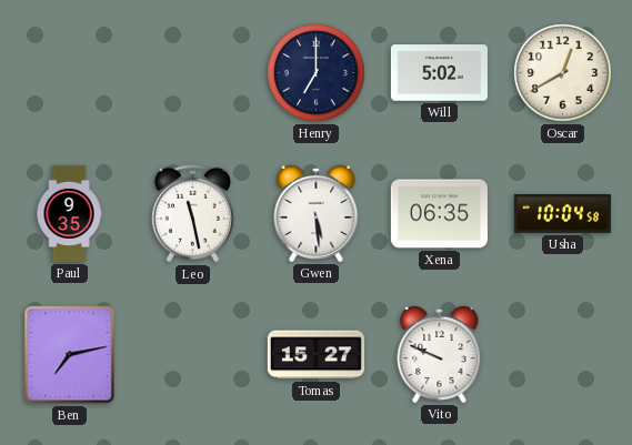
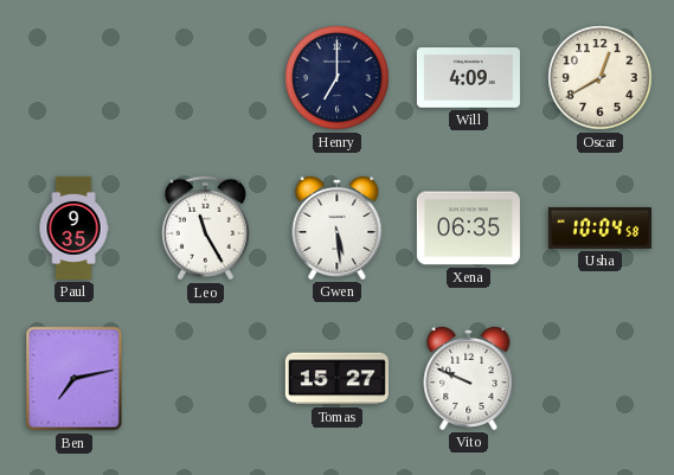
Will: 5:02 -> 4:09
Leo: 11:28 -> 11:25
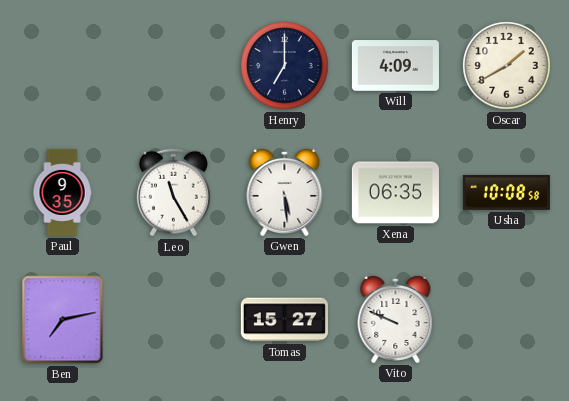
Oscar: 12:40 -> 1:40
Usha: 10:04 -> 10:08
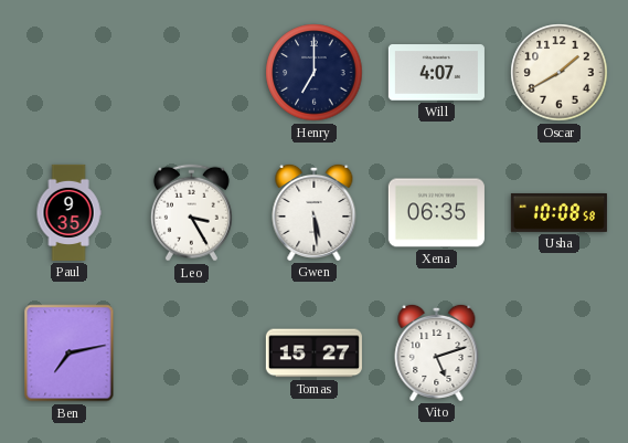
Will: 4:09 -> 4:07
Leo: 11:25 -> 3:25
Vito: 9:49 -> 5:12
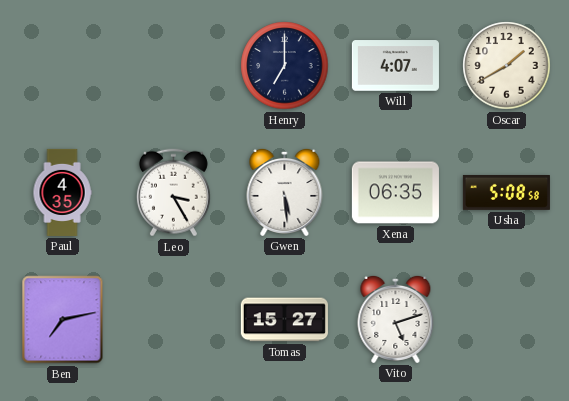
Paul: 9:35 -> 4:35
Usha: 10:08 -> 5:08
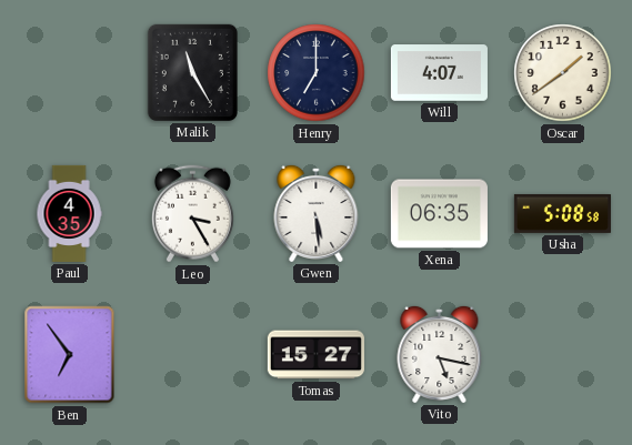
Malik: none -> 11:25
Oscar: 1:40 -> 1:39
Ben: 7:13 -> 6:54
Vito: 5:12 -> 5:17
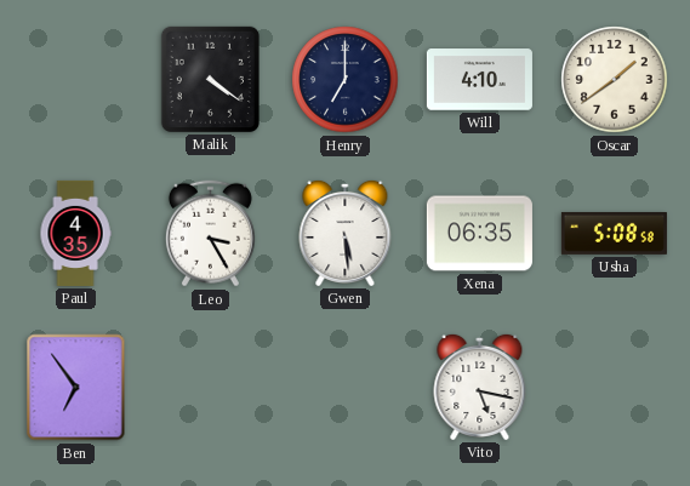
Malik: 11:25 -> 4:21
Will: 4:07 -> 4:10
Tomas: 15:27 -> none
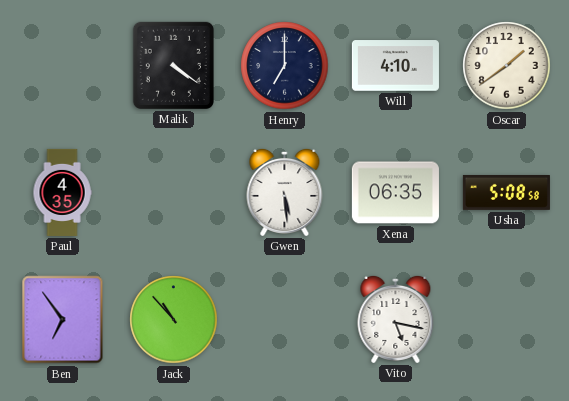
Leo: 3:25 -> none
Jack: none -> 10:53
